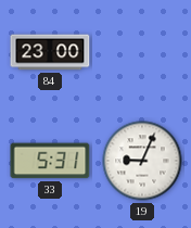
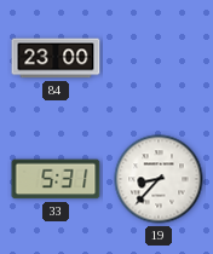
19: 9:04 -> 8:37
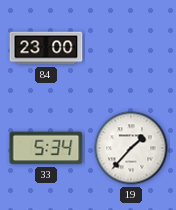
33: 5:31 -> 5:34
19: 8:37 -> 1:37
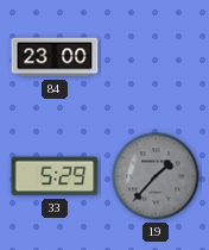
33: 5:34 -> 5:29
19 dial: white -> grey
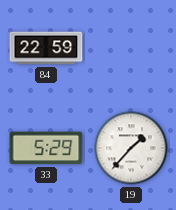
84: 23:00 -> 22:59
19 dial: grey -> white
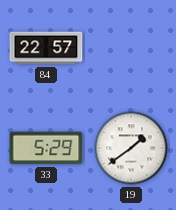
84: 22:59 -> 22:57
19: 1:37 -> 1:39
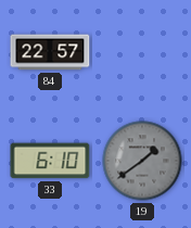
33: 5:29 -> 6:10
19 dial: white -> grey
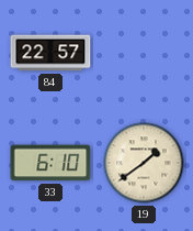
19 dial: grey -> cream
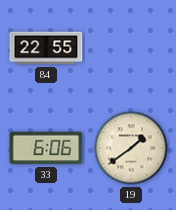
84: 22:57 -> 22:55
33: 6:10 -> 6:06
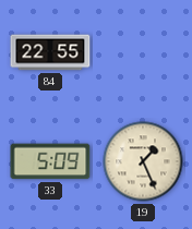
33: 6:06 -> 5:09
19: 1:39 -> 1:26
